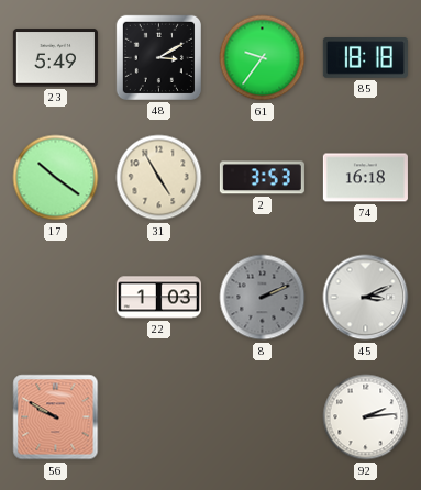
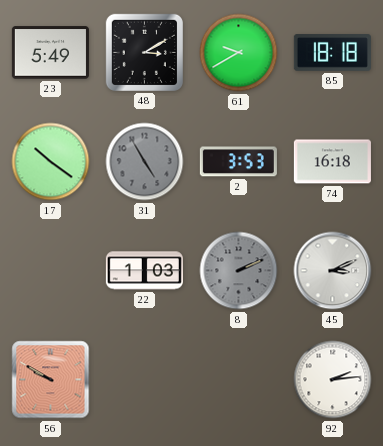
61: 9:36 -> 9:40
31 dial: cream -> grey
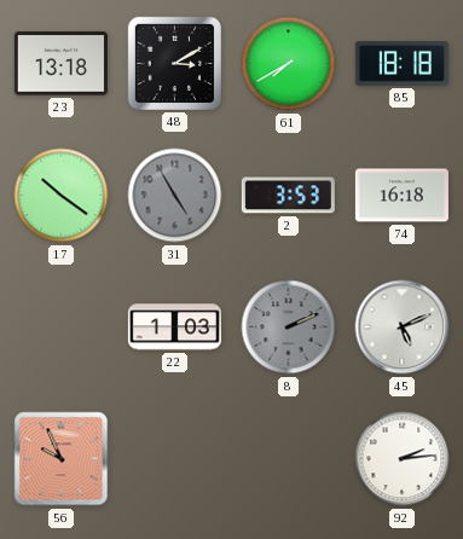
23: 5:49 -> 13:18
61: 9:40 -> 7:40
45: 3:11 -> 5:11
56: 9:50 -> 9:56
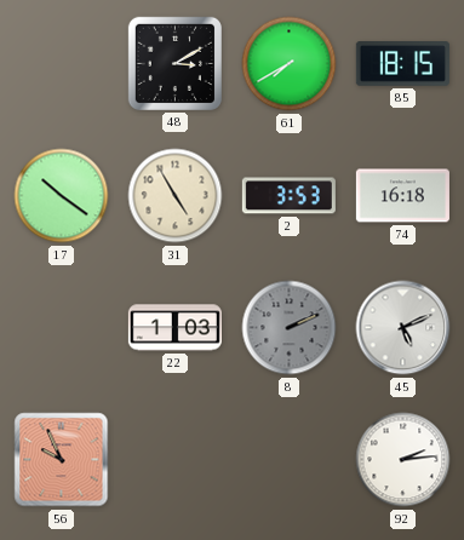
23: 13:18 -> none
85: 18:18 -> 18:15
31 dial: grey -> cream
